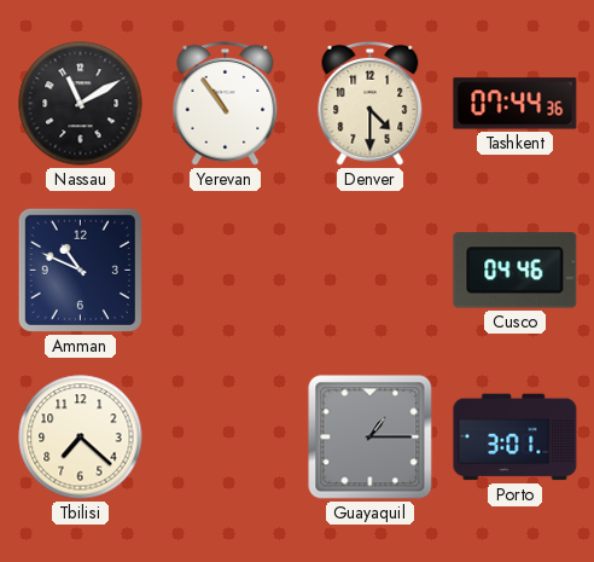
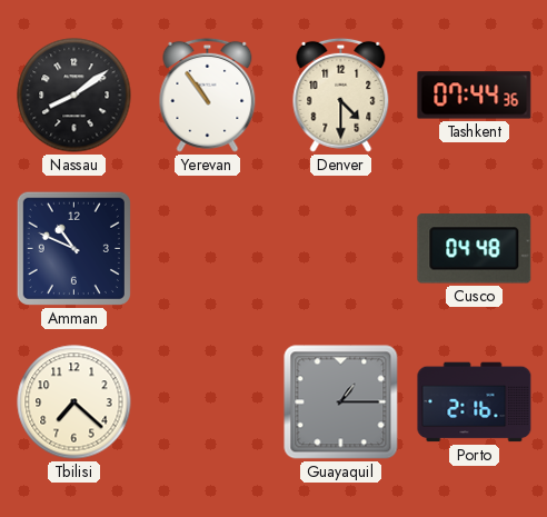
Nassau: 11:10 -> 8:09
Cusco: 04:46 -> 04:48
Porto: 3:01 -> 2:16
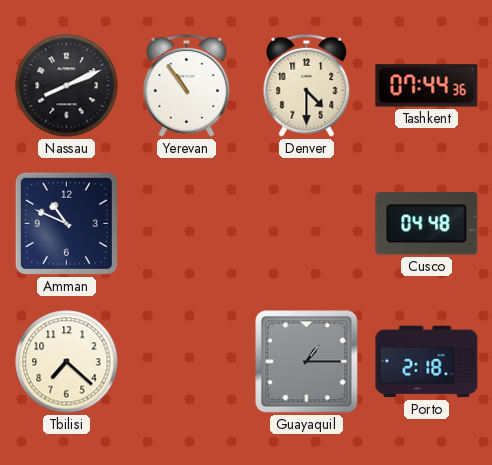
Nassau: 8:09 -> 8:11
Porto: 2:16 -> 2:18
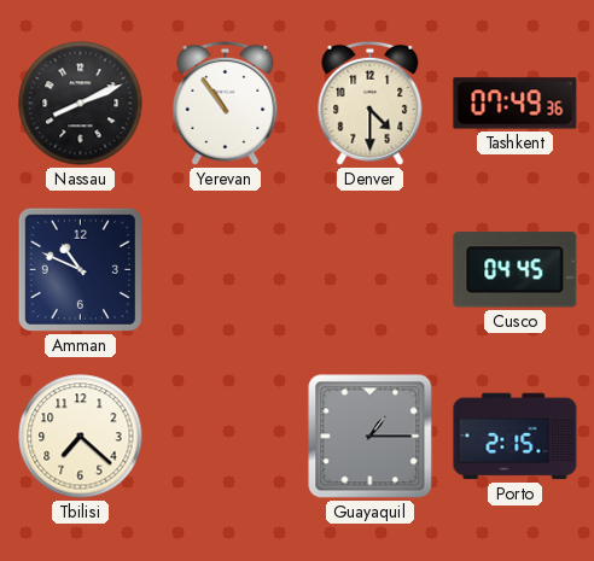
Tashkent: 07:44 -> 07:49
Cusco: 04:48 -> 04:45
Porto: 2:18 -> 2:15
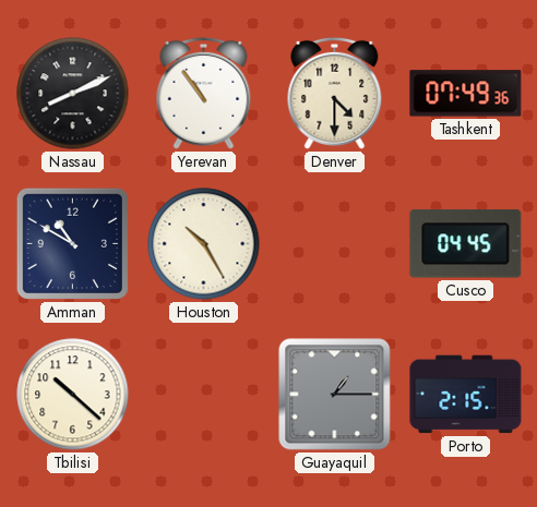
Amman: 10:49 -> 10:50
Houston: none -> 10:25
Tbilisi: 7:22 -> 10:22
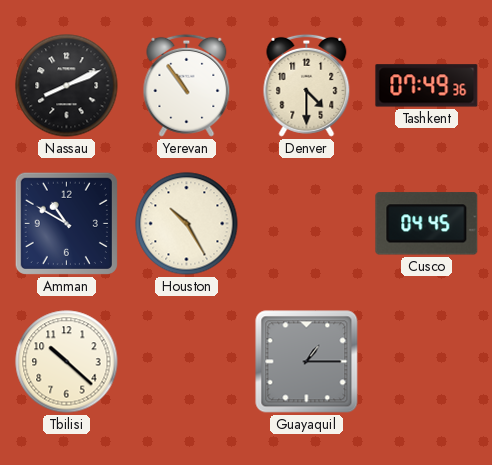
Porto: 2:15 -> none
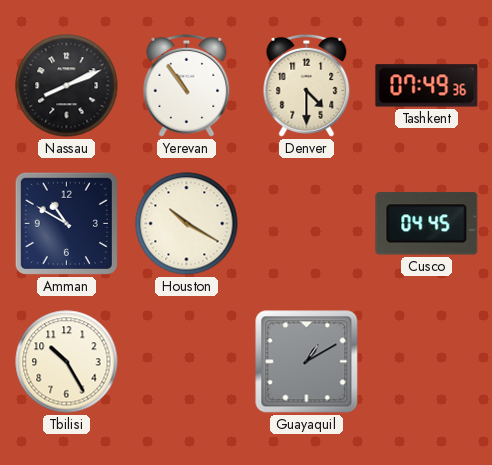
Houston: 10:25 -> 10:20
Tbilisi: 10:22 -> 10:25
Guayaquil: 1:15 -> 1:10
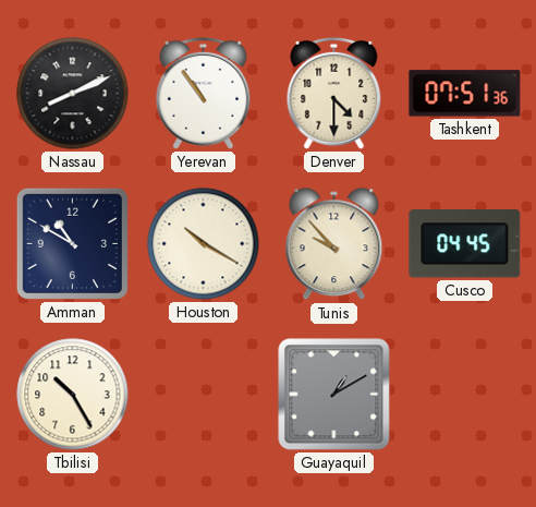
Tashkent: 07:49 -> 07:51
Tunis: none -> 9:53
